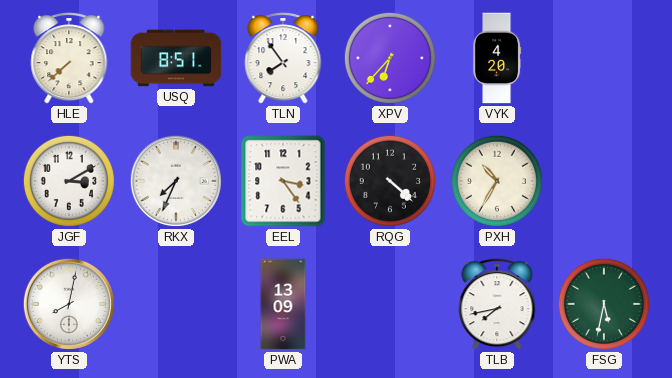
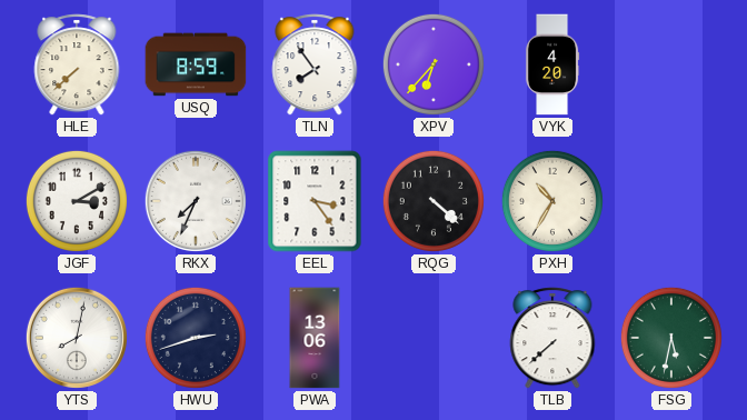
USQ: 8:51 -> 8:59
HWU: none -> 2:42
PWA: 13:09 -> 13:06
TLB: 7:43 -> 7:38
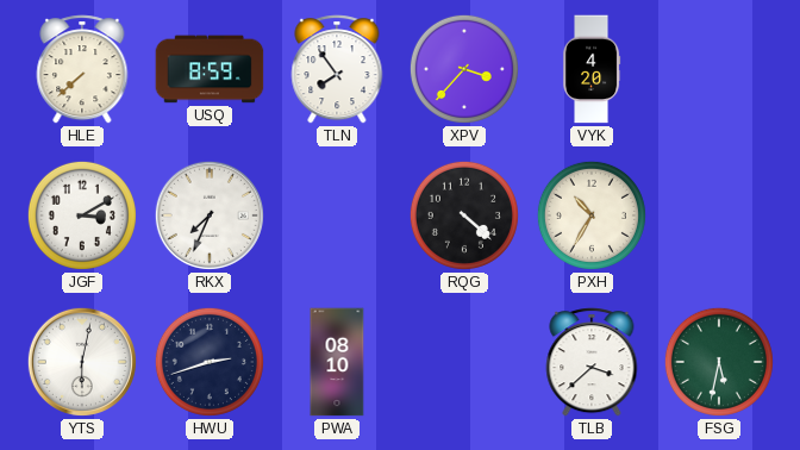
XPV: 6:37 -> 3:37
EEL: 3:24 -> none
YTS: 8:02 -> 6:02
PWA: 13:06 -> 08:10
TLB: 7:38 -> 3:38
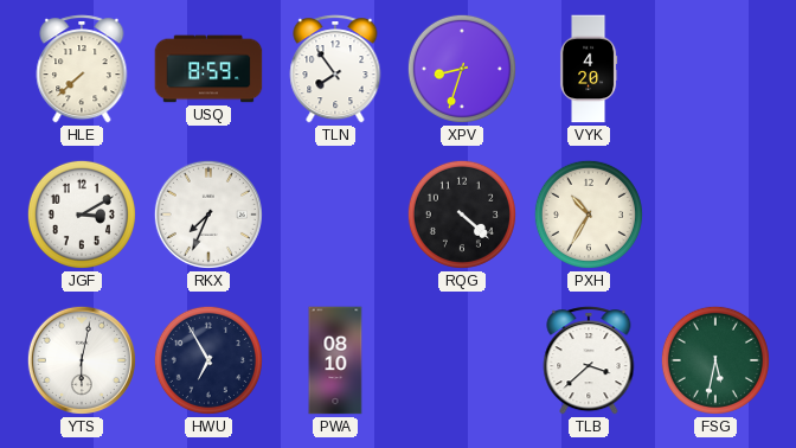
XPV: 3:37 -> 8:33
HWU: 2:42 -> 6:55
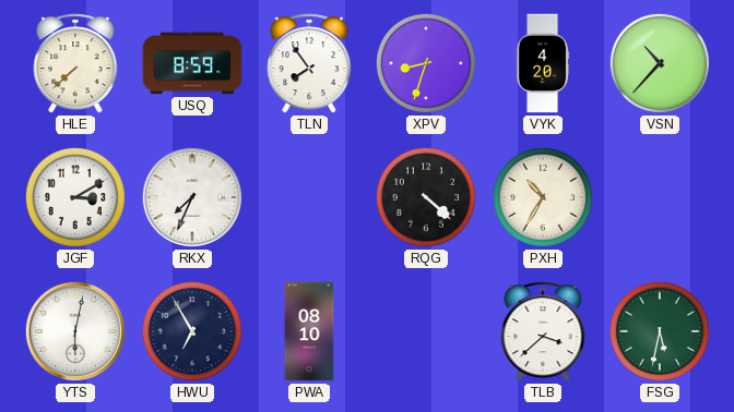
VSN: none -> 10:37
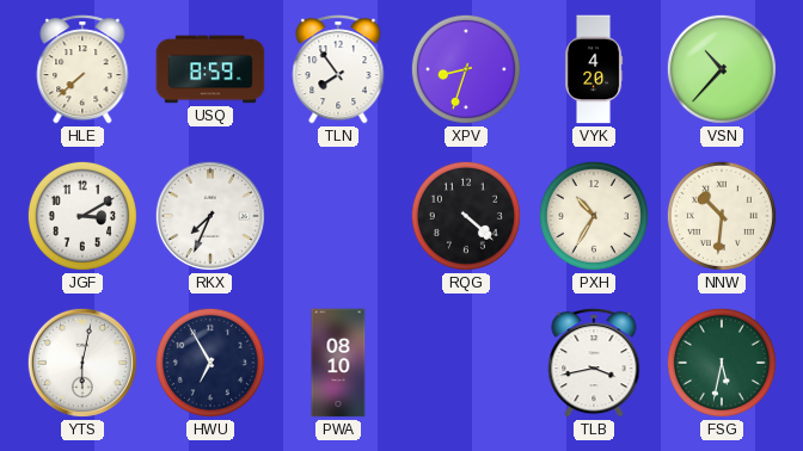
NNW: none -> 10:31
TLB: 3:38 -> 3:43
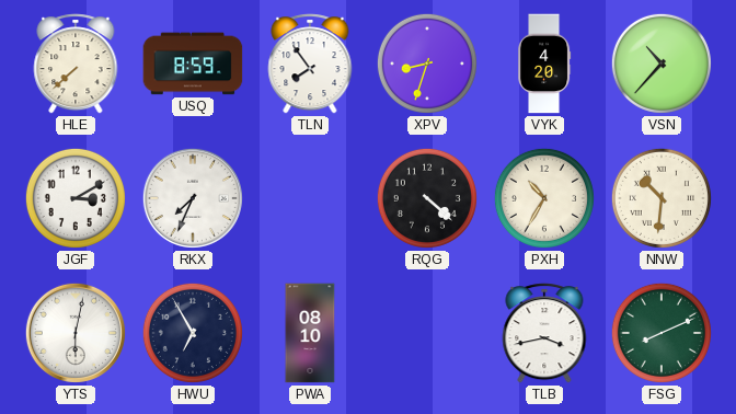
FSG: 5:32 -> 8:11
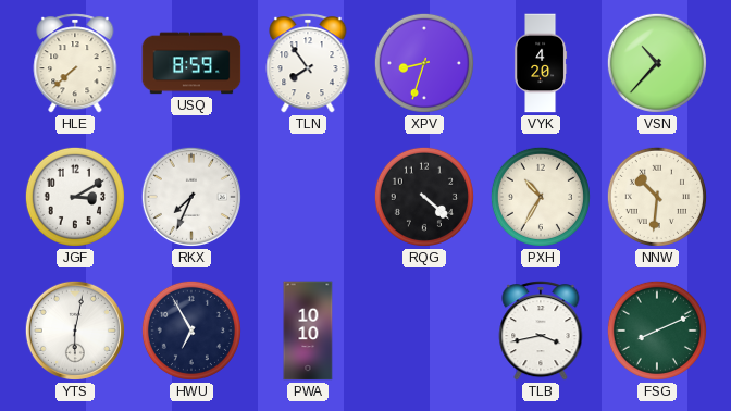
PWA: 08:10 -> 10:10
